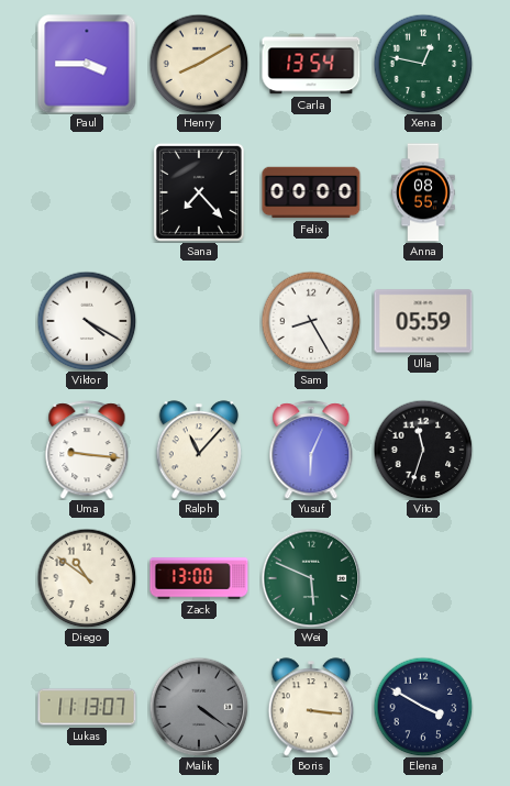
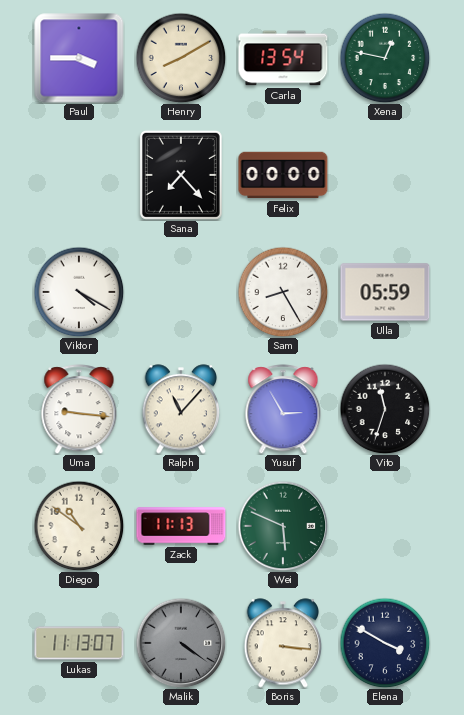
Anna: 08:55 -> none
Yusuf: 6:04 -> 2:55
Zack: 13:00 -> 11:13
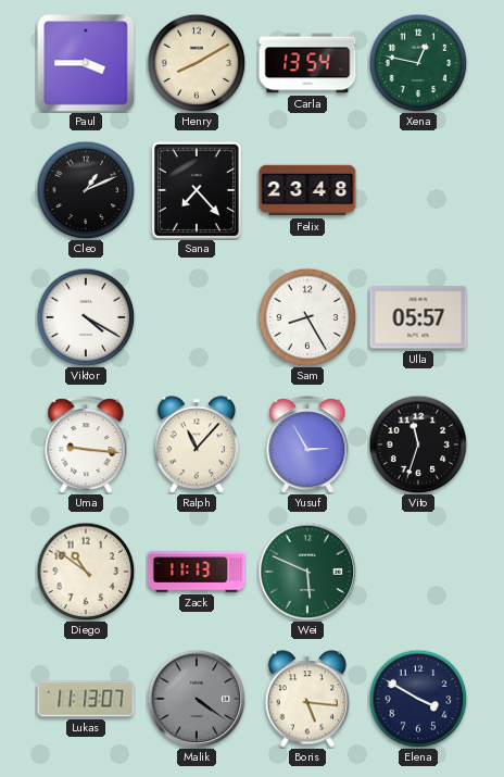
Cleo: none -> 1:11
Felix: 00:00 -> 23:48
Ulla: 05:59 -> 05:57
Boris: 3:16 -> 5:16
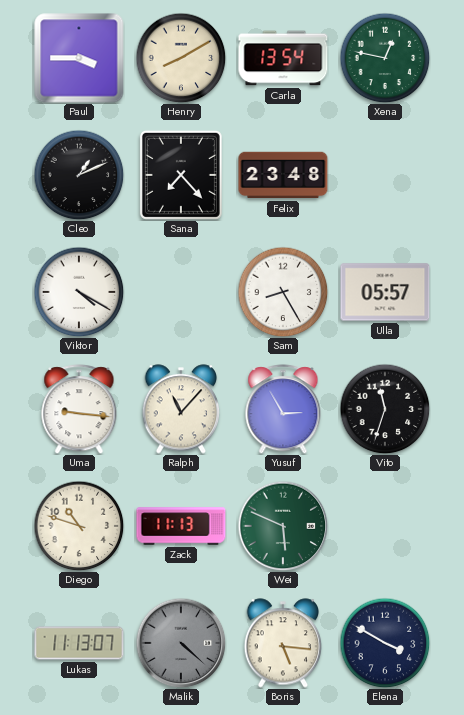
Diego: 10:51 -> 10:48
Malik: 4:21 -> 4:22
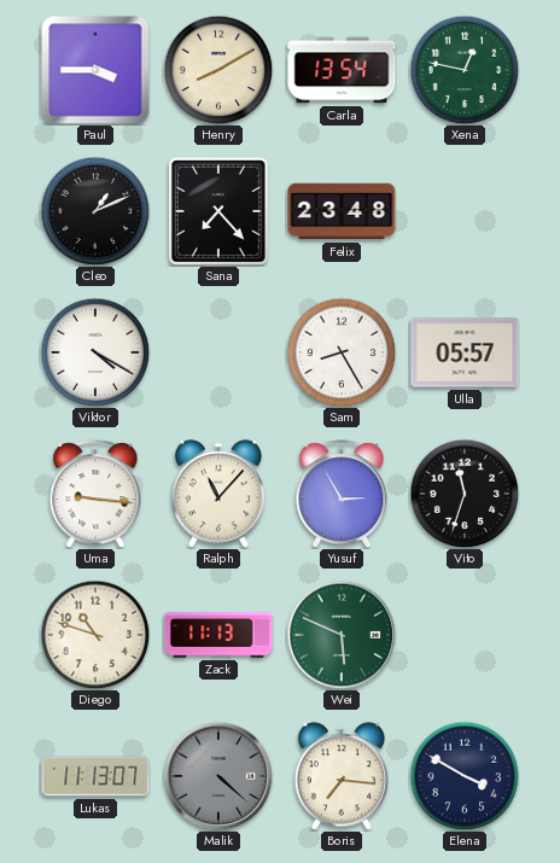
Boris: 5:16 -> 7:16
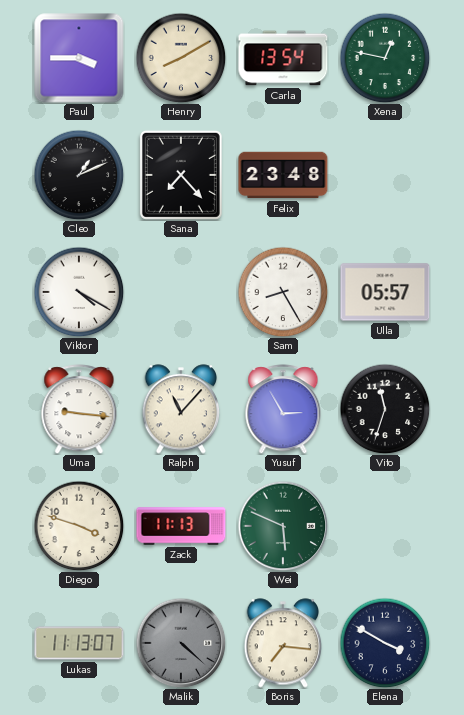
Diego: 10:48 -> 3:48
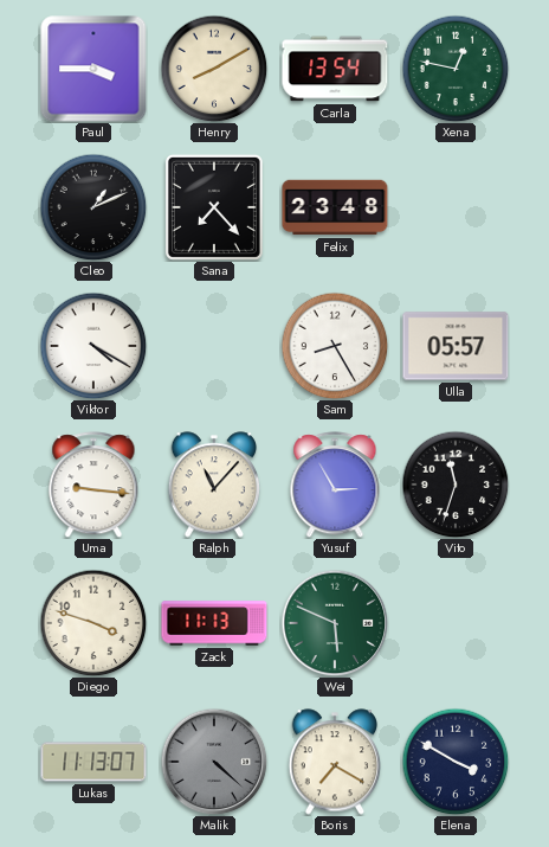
Boris: 7:16 -> 7:20
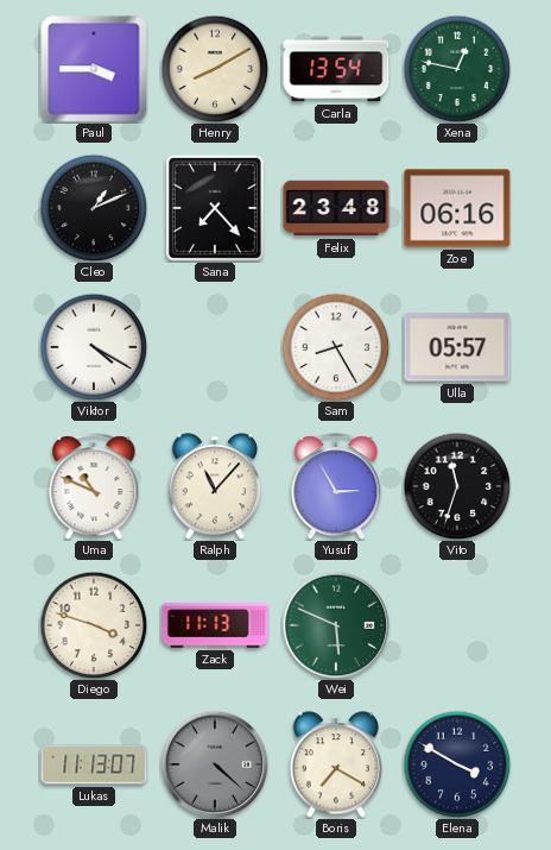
Zoe: none -> 06:16
Uma: 9:16 -> 10:49
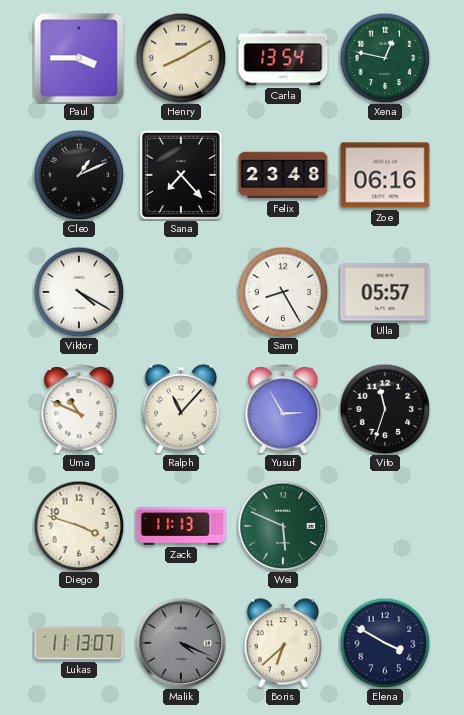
Malik: 4:22 -> 4:19
Boris: 7:20 -> 6:38
